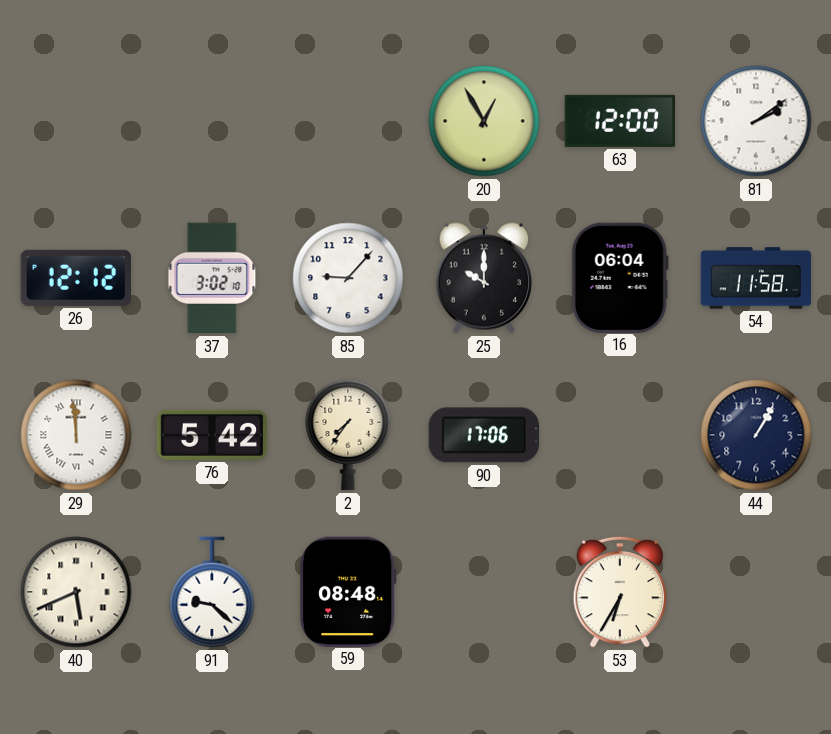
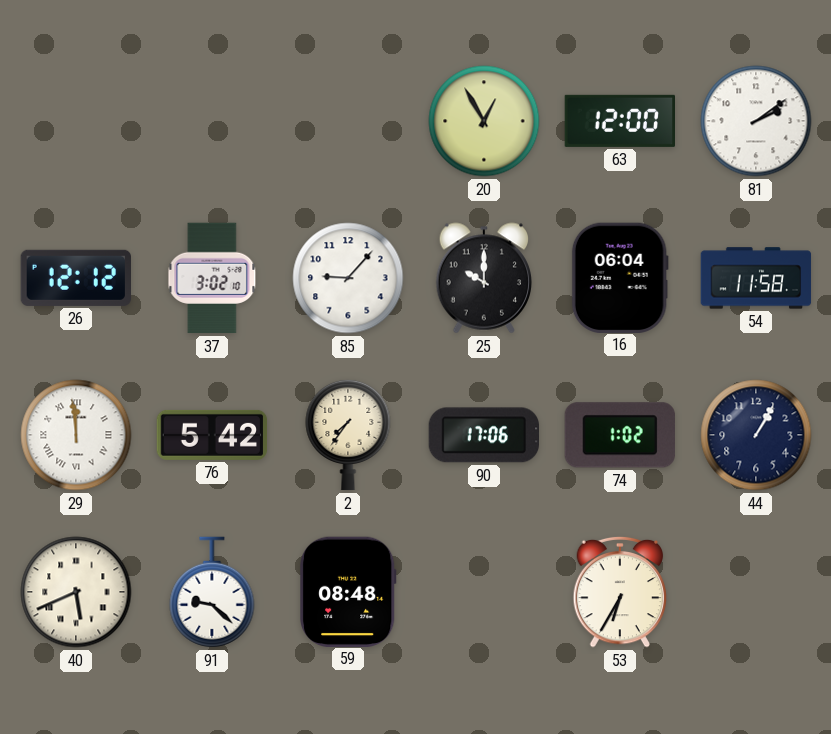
74: none -> 1:02
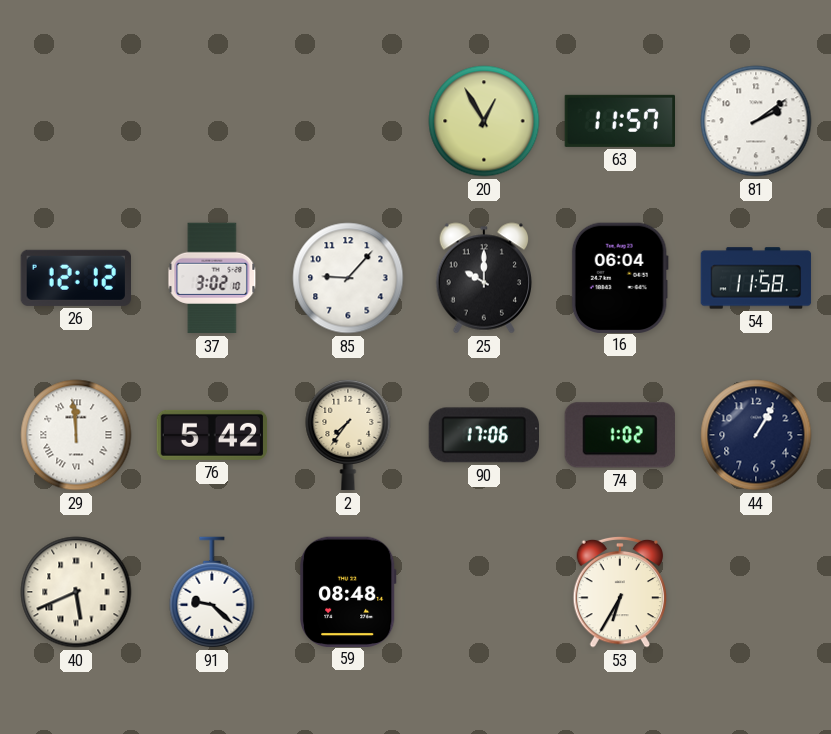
63: 12:00 -> 11:57
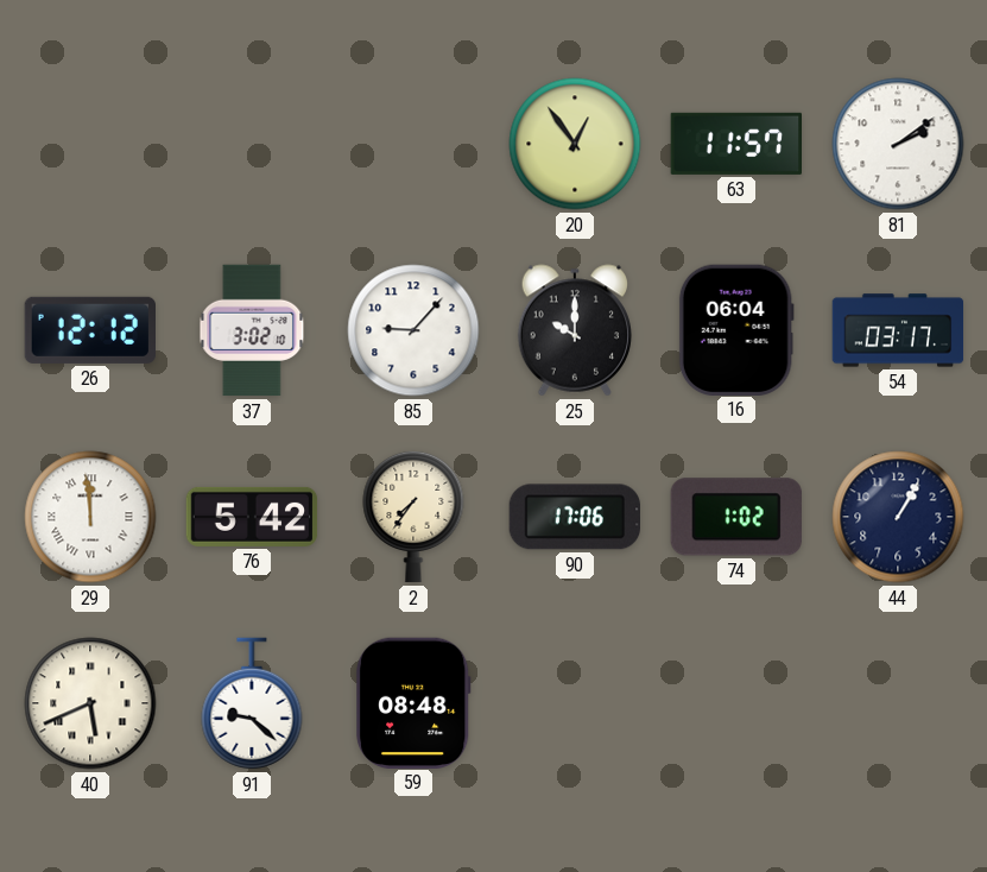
20: 12:55 -> 12:54
54: 11:58 -> 03:17
53: 6:35 -> none
